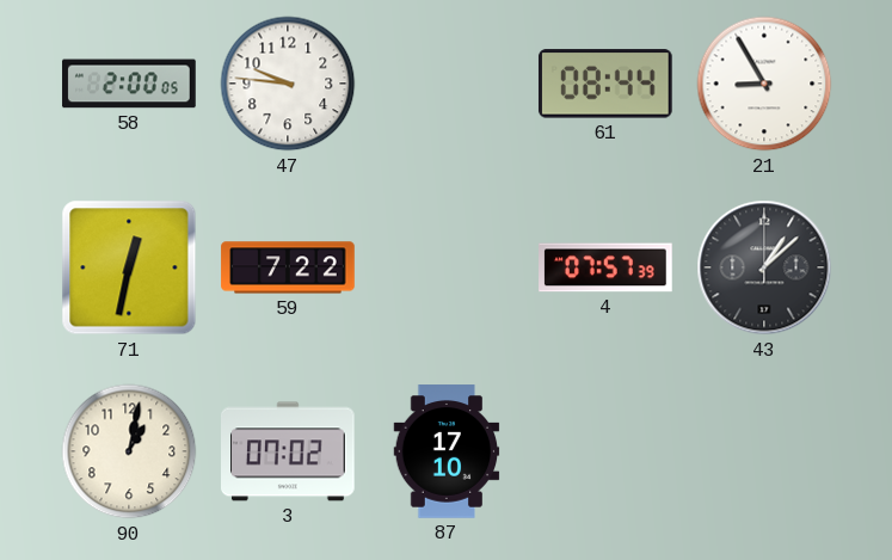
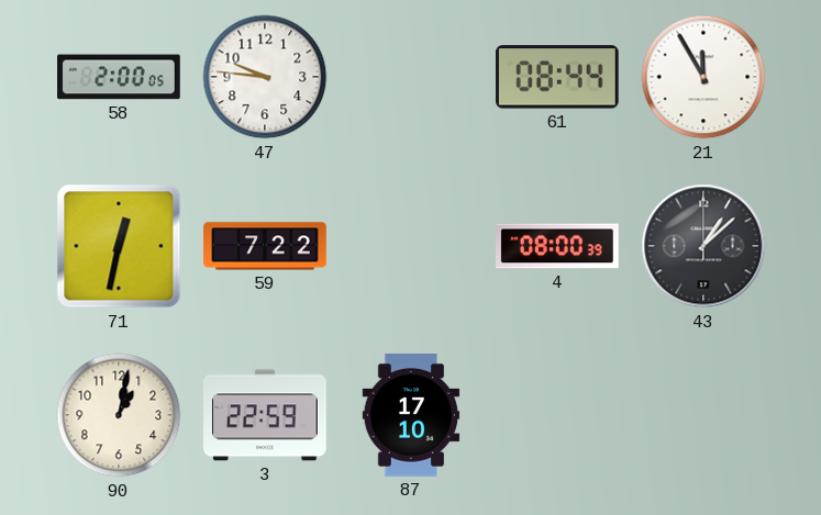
21: 8:55 -> 11:55
4: 07:57 -> 08:00
3: 07:02 -> 22:59
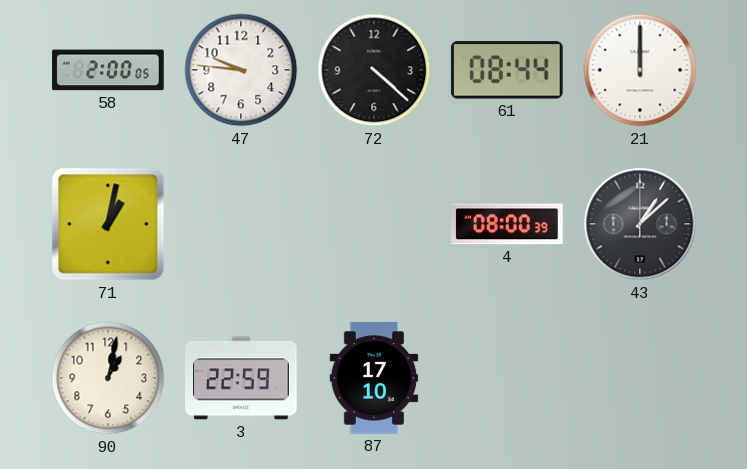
72: none -> 4:22
21: 11:55 -> 12:00
71: 12:32 -> 1:02
59: 7:22 -> none
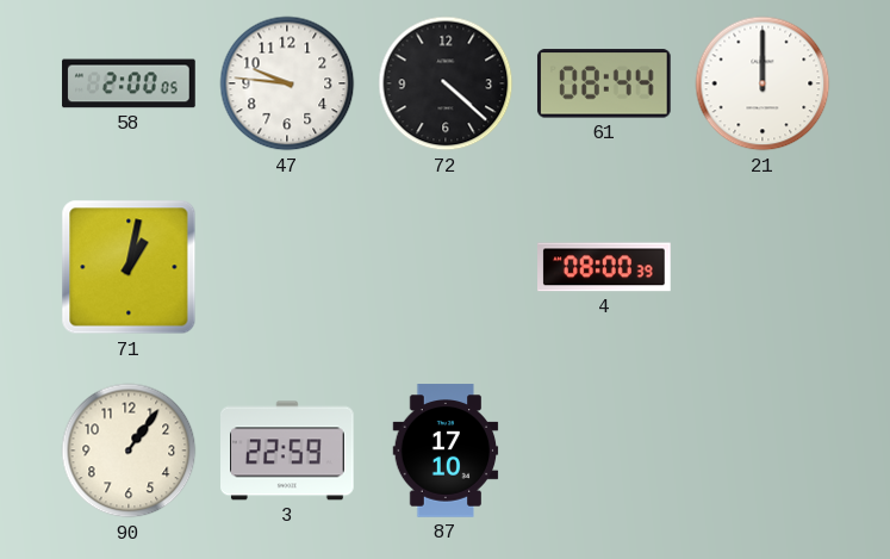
43: 1:08 -> none
90: 1:02 -> 1:06
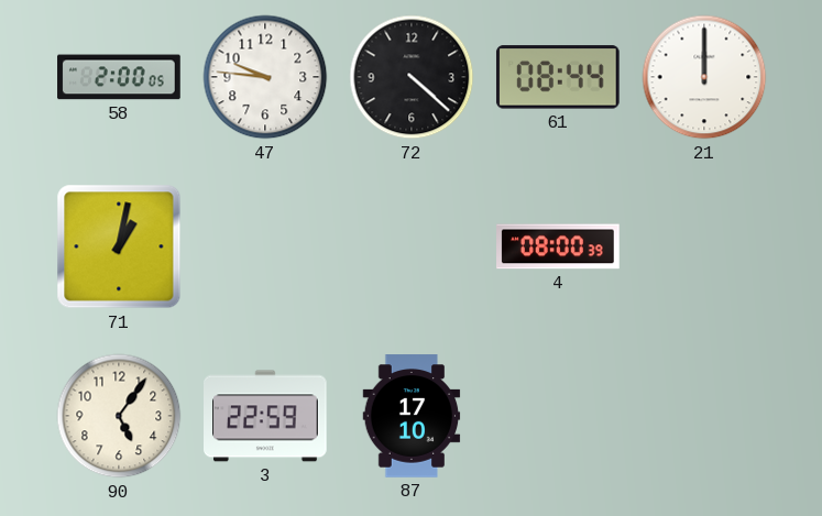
90: 1:06 -> 5:06
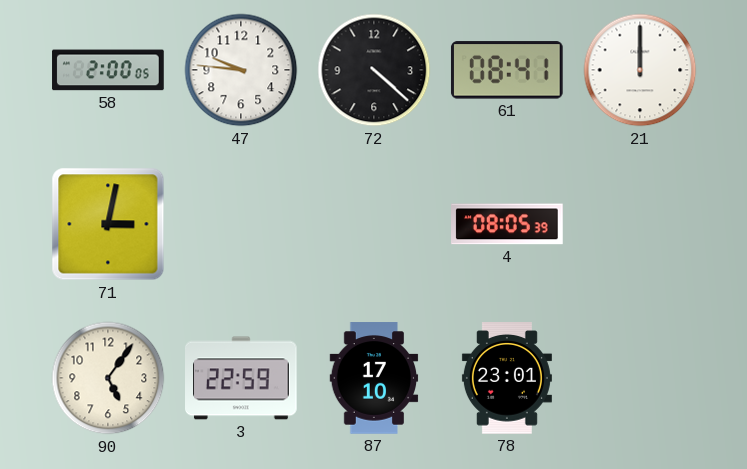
61: 08:44 -> 08:41
71: 1:02 -> 3:02
4: 08:00 -> 08:05
78: none -> 23:01
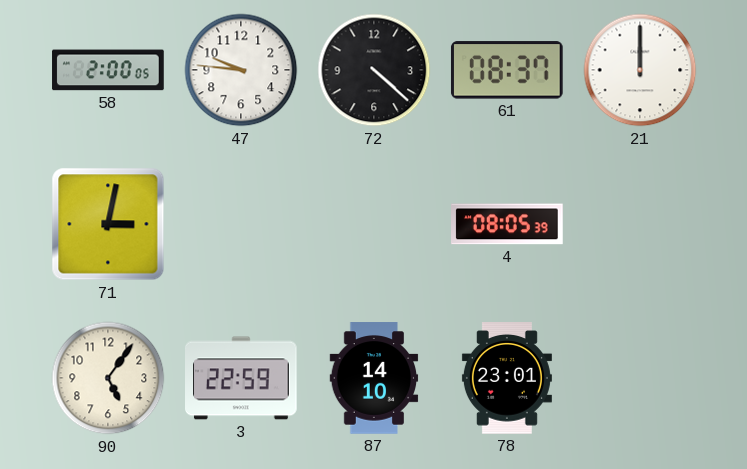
61: 08:41 -> 08:37
87: 17:10 -> 14:10
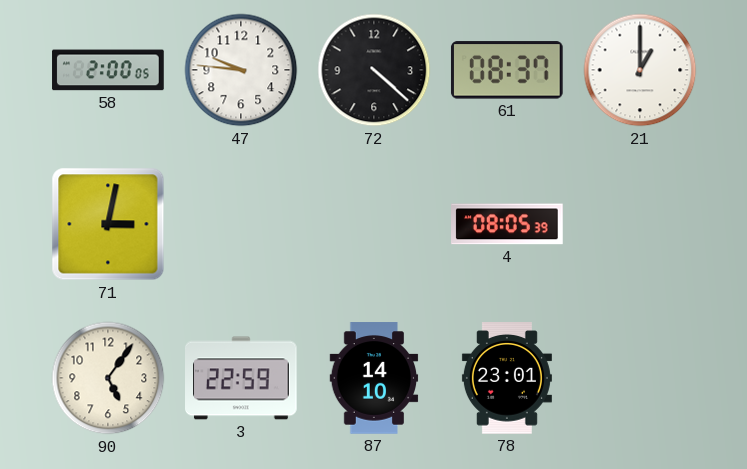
21: 12:00 -> 1:00
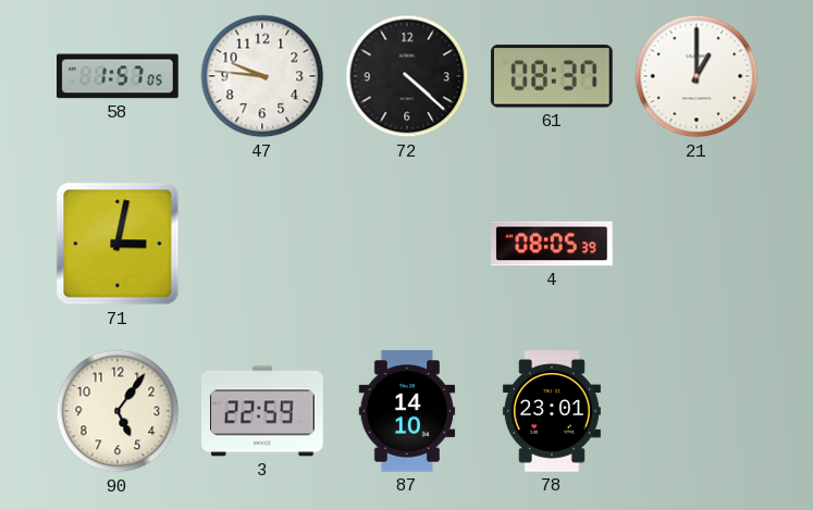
58: 2:00 -> 1:57
